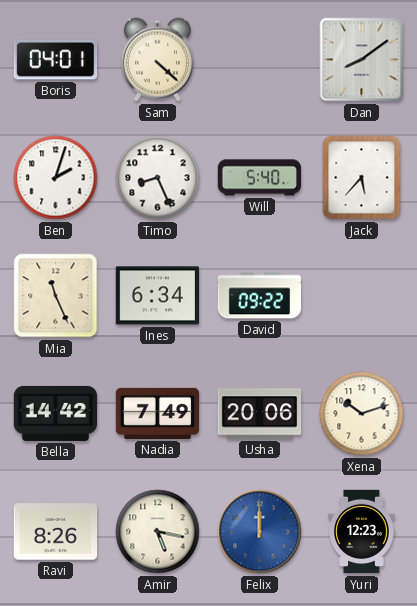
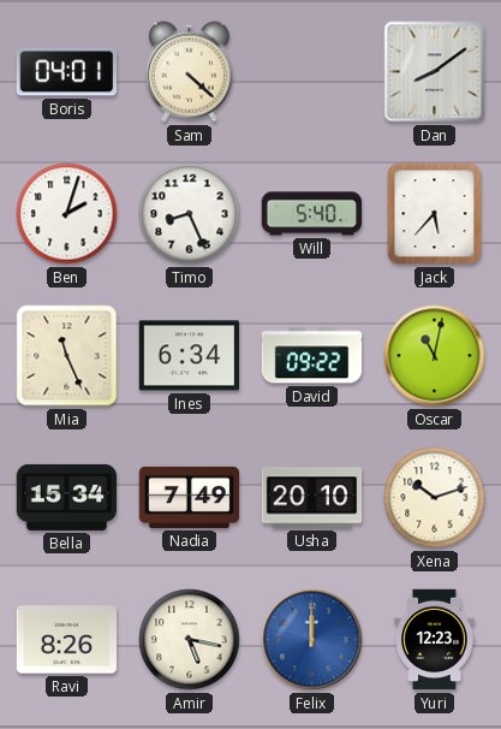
Oscar: none -> 11:02
Bella: 14:42 -> 15:34
Usha: 20:06 -> 20:10
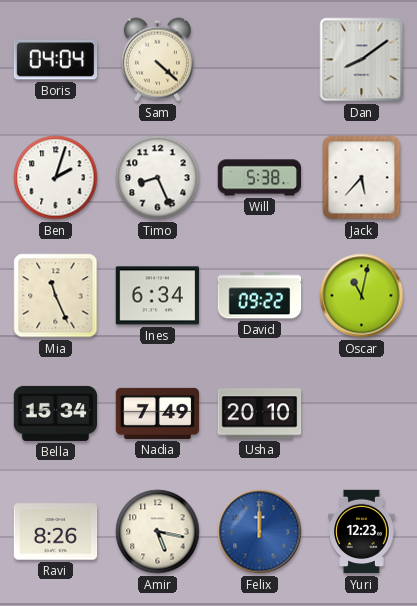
Boris: 04:01 -> 04:04
Will: 5:40 -> 5:38
Xena: 10:12 -> none
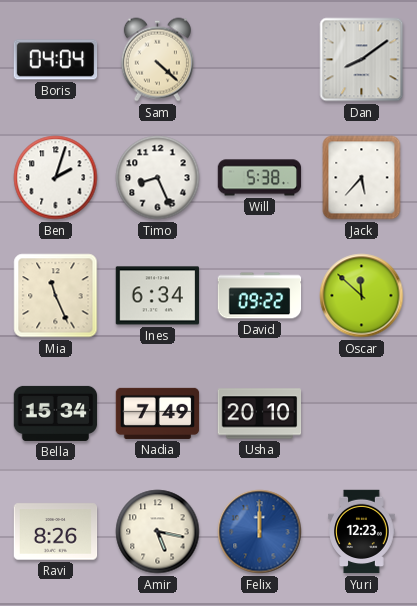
Oscar: 11:02 -> 11:52
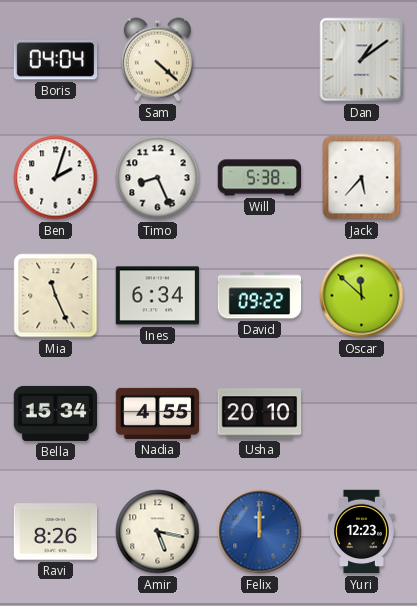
Dan: 8:09 -> 1:09
Nadia: 7:49 -> 4:55
